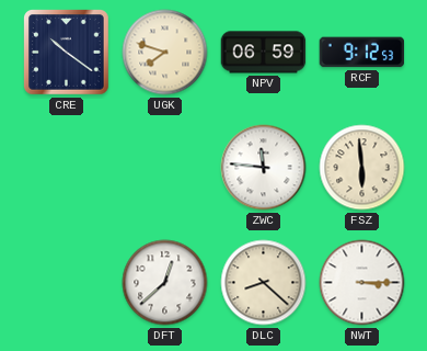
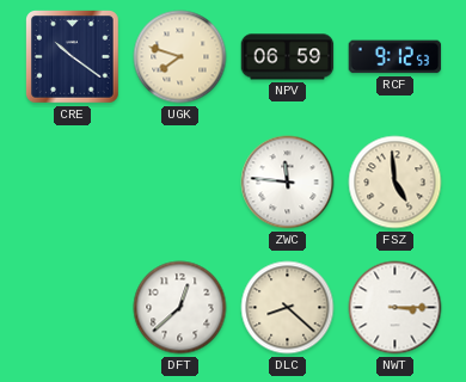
FSZ: 5:59 -> 4:59
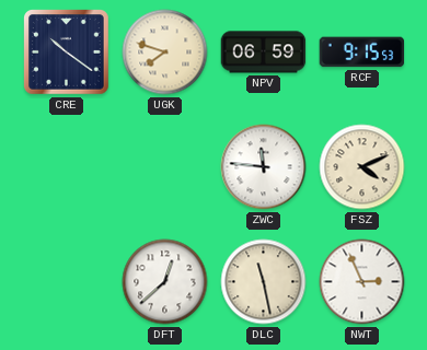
RCF: 9:12 -> 9:15
FSZ: 4:59 -> 4:11
DLC: 8:22 -> 11:28
NWT: 3:15 -> 2:56
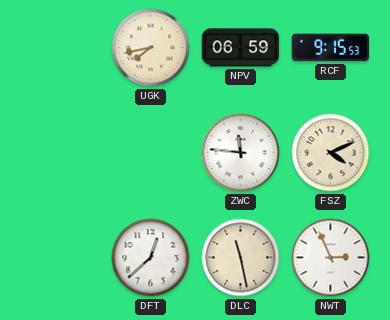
CRE: 10:21 -> none
UGK: 7:48 -> 7:43
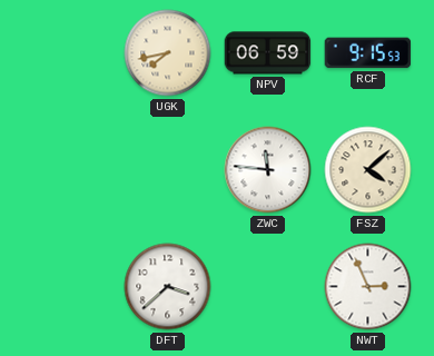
FSZ: 4:11 -> 4:08
DFT: 12:38 -> 3:38
DLC: 11:28 -> none
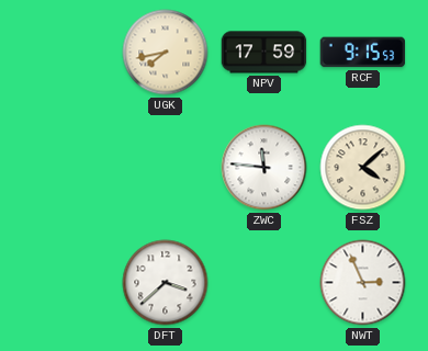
NPV: 06:59 -> 17:59
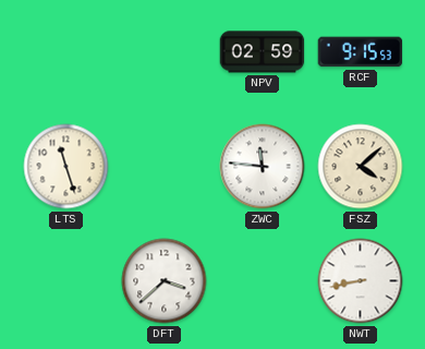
UGK: 7:43 -> none
NPV: 17:59 -> 02:59
LTS: none -> 11:27
NWT: 2:56 -> 8:43
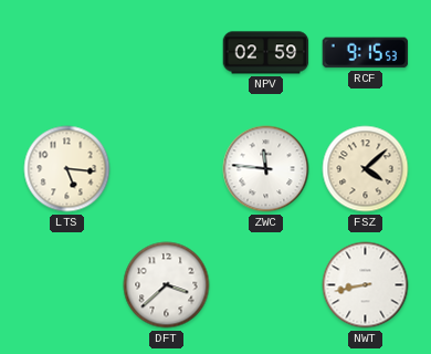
LTS: 11:27 -> 5:16
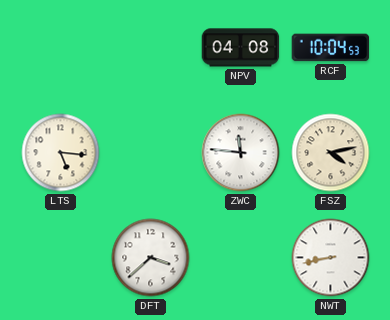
NPV: 02:59 -> 04:08
RCF: 9:15 -> 10:04
FSZ: 4:08 -> 4:13
